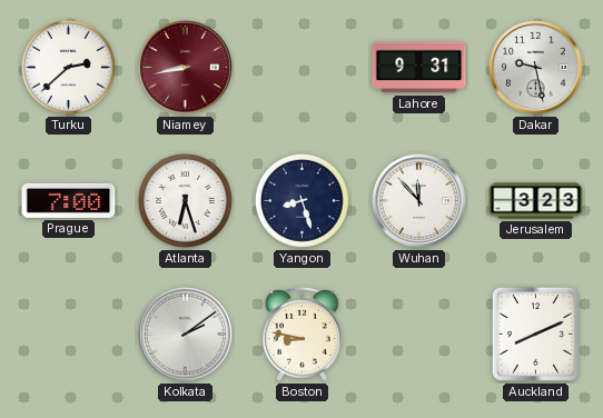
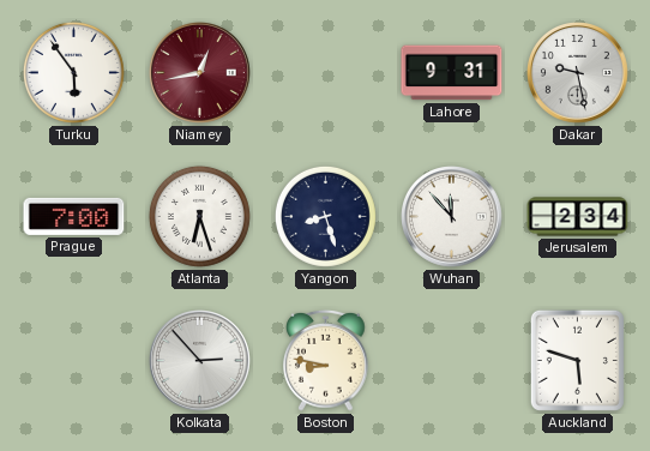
Turku: 2:38 -> 5:54
Niamey: 8:43 -> 12:43
Jerusalem: 3:23 -> 2:34
Kolkata: 2:09 -> 2:53
Auckland: 8:11 -> 5:48
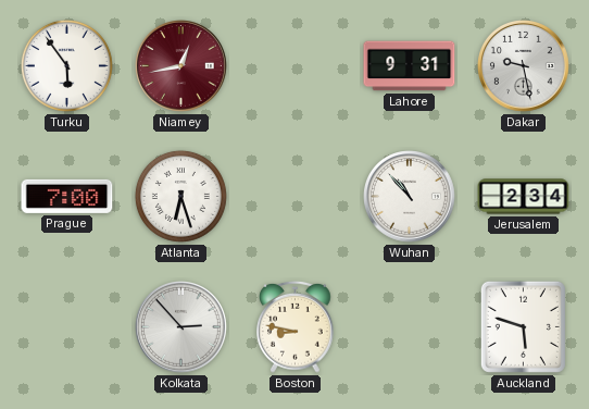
Yangon: 8:27 -> none
Wuhan: 11:53 -> 10:53
